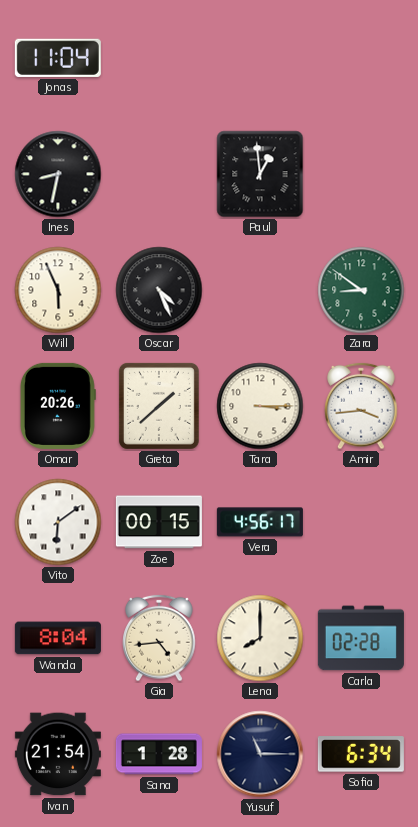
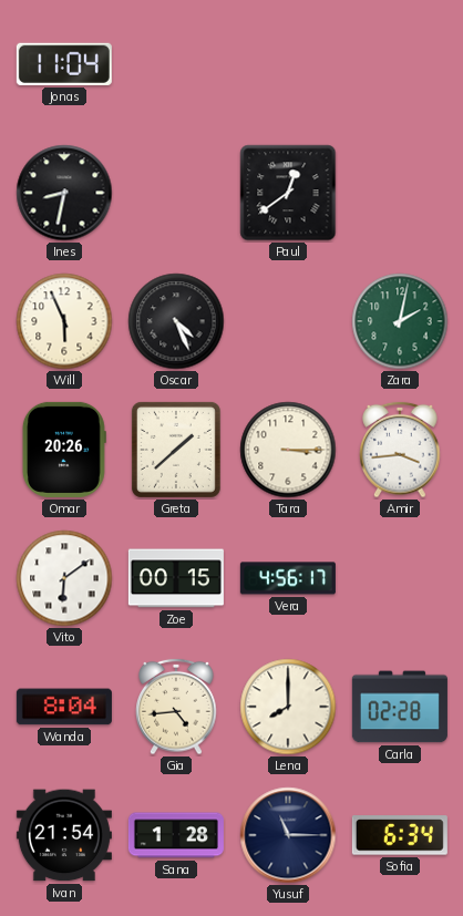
Paul: 12:59 -> 12:39
Zara: 8:51 -> 2:02
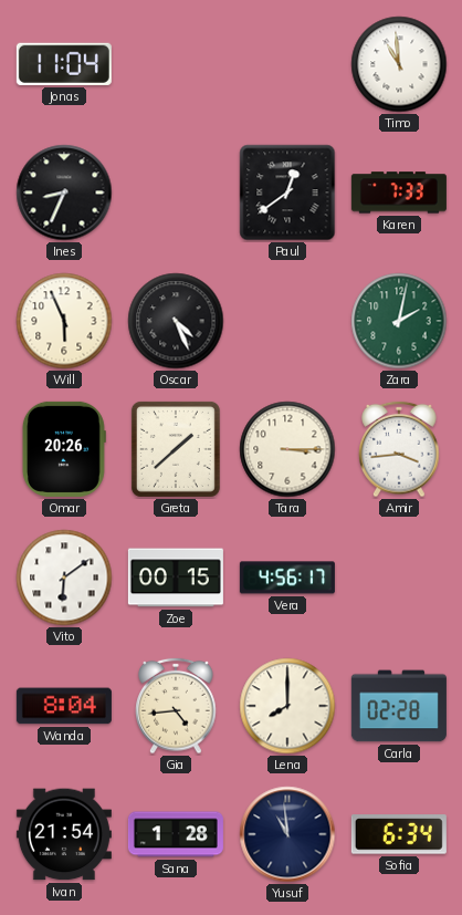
Timo: none -> 10:59
Ines: 8:32 -> 8:34
Karen: none -> 7:33
Yusuf: 11:15 -> 10:59
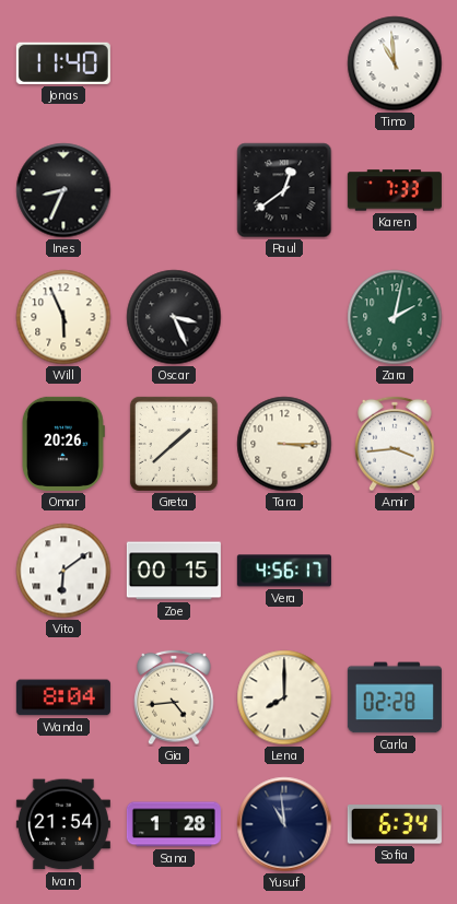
Jonas: 11:04 -> 11:40
Oscar: 4:26 -> 3:26
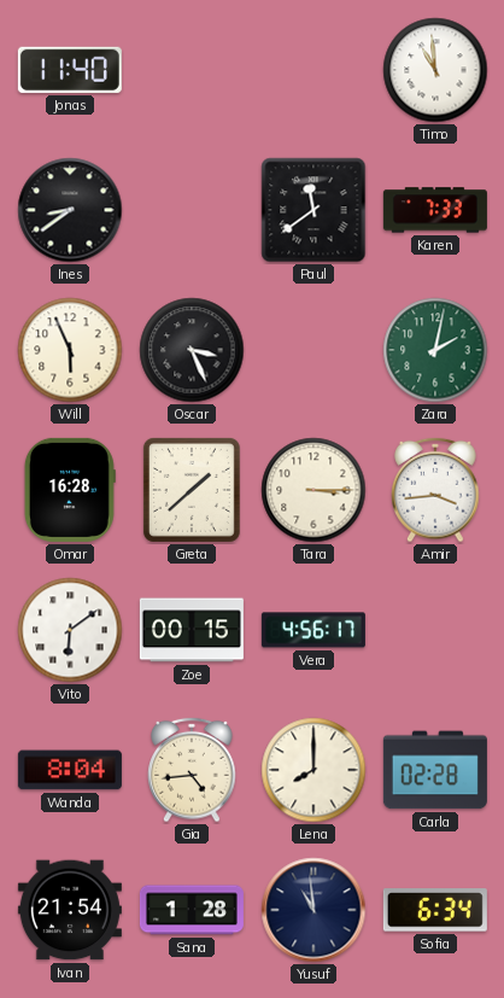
Ines: 8:34 -> 8:39
Paul: 12:39 -> 11:39
Omar: 20:26 -> 16:28
